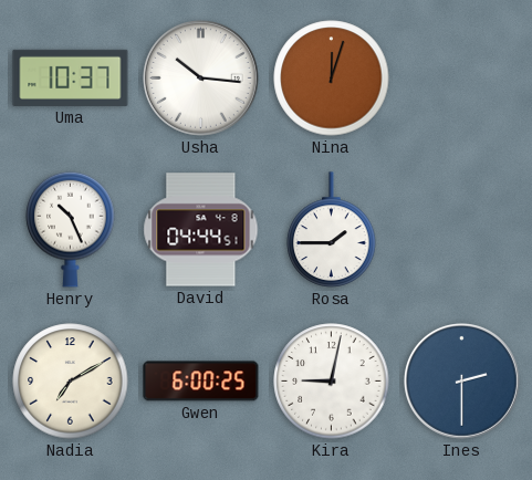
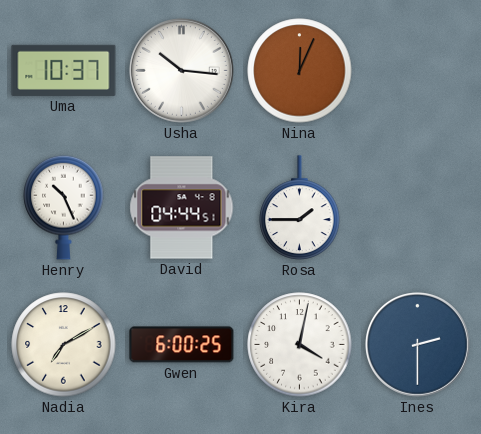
Nina: 12:03 -> 12:04
Kira: 9:02 -> 4:02
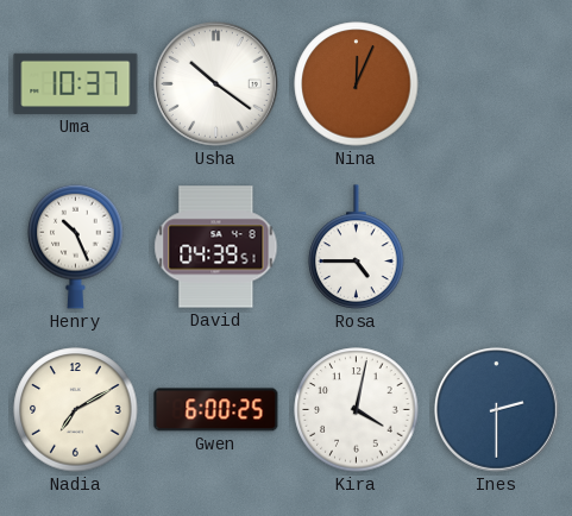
Usha: 10:16 -> 10:21
David: 04:44 -> 04:39
Rosa: 1:45 -> 4:45
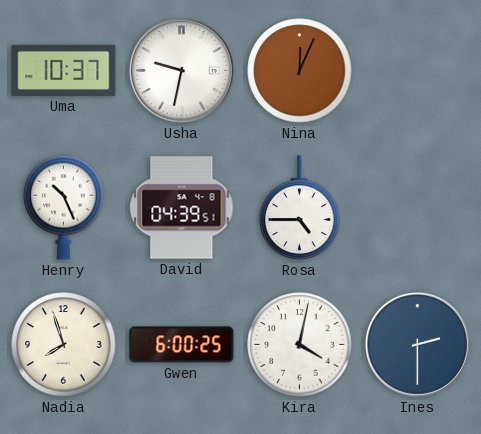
Usha: 10:21 -> 9:32
Nadia: 7:10 -> 7:57
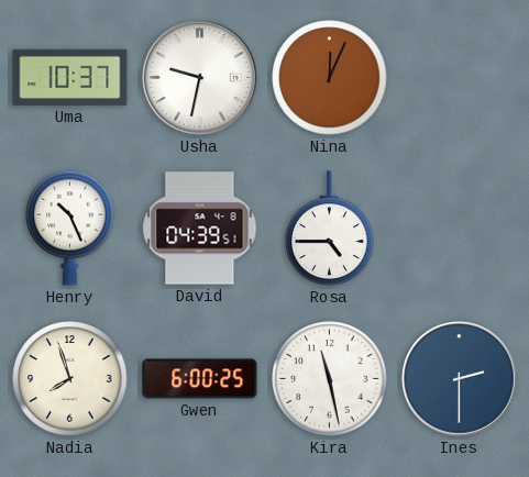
Kira: 4:02 -> 11:28
